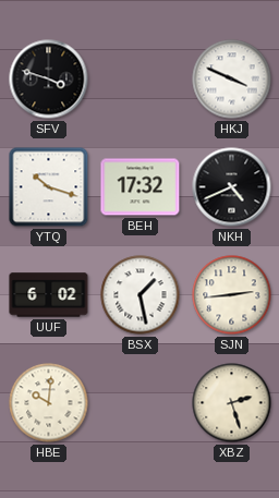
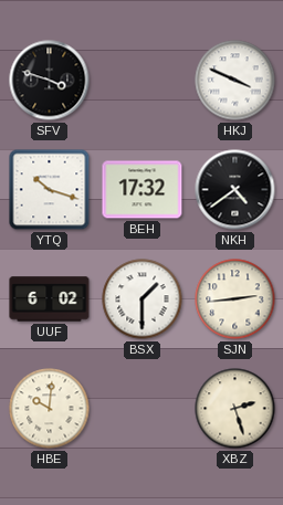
NKH: 4:41 -> 4:39
BSX: 1:28 -> 1:30
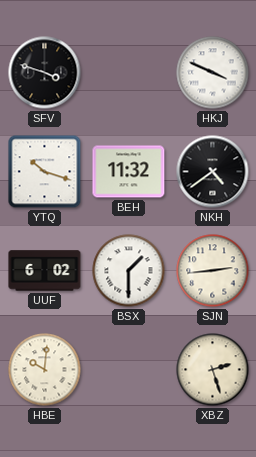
BEH: 17:32 -> 11:32
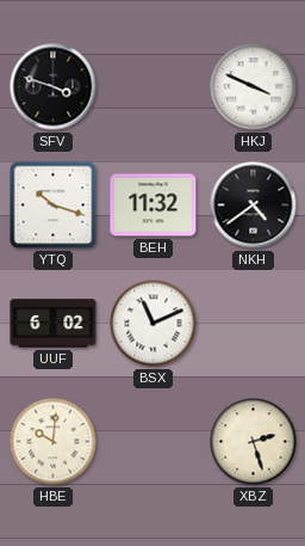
BSX: 1:30 -> 11:11
SJN: 2:44 -> none
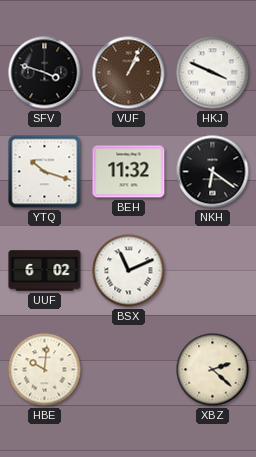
VUF: none -> 1:04
NKH: 4:39 -> 6:21
XBZ: 2:27 -> 2:22
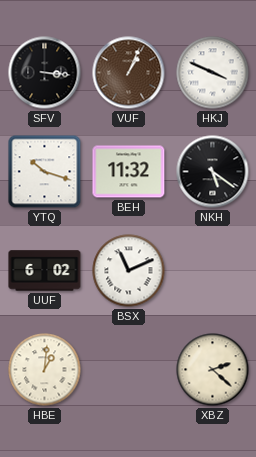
SFV: 3:48 -> 3:16
NKH: 6:21 -> 5:21
HBE: 10:01 -> 1:01
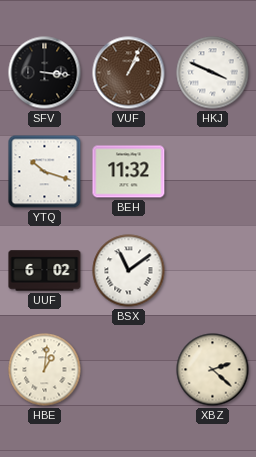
NKH: 5:21 -> none
BSX: 11:11 -> 11:09
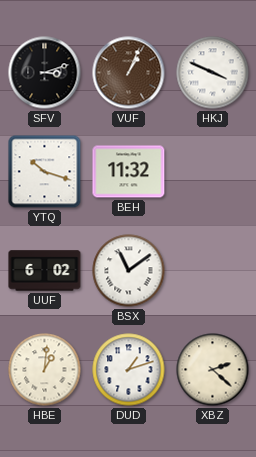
SFV: 3:16 -> 3:12
DUD: none -> 1:12
